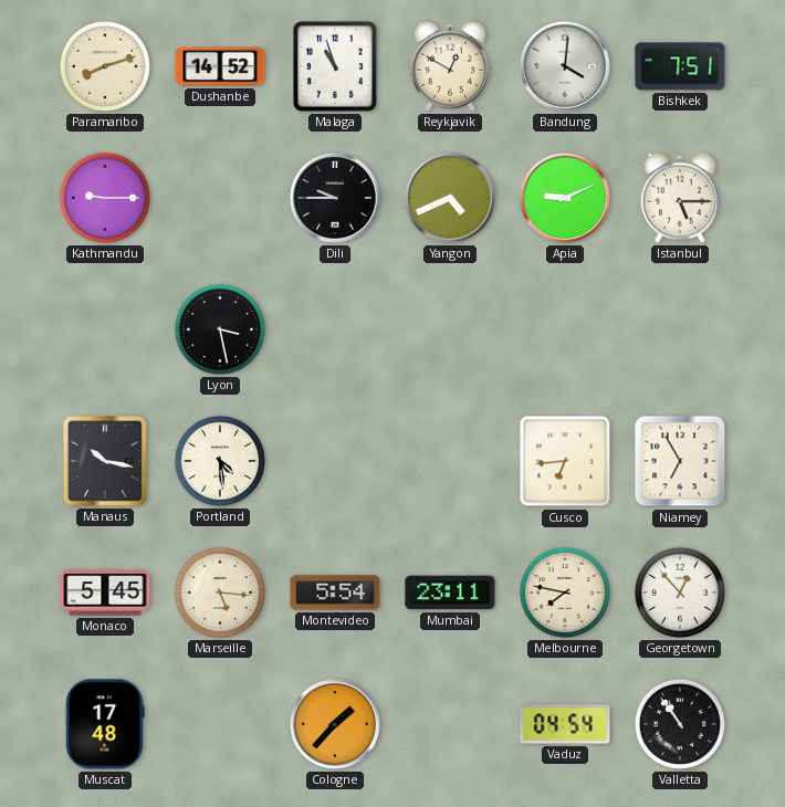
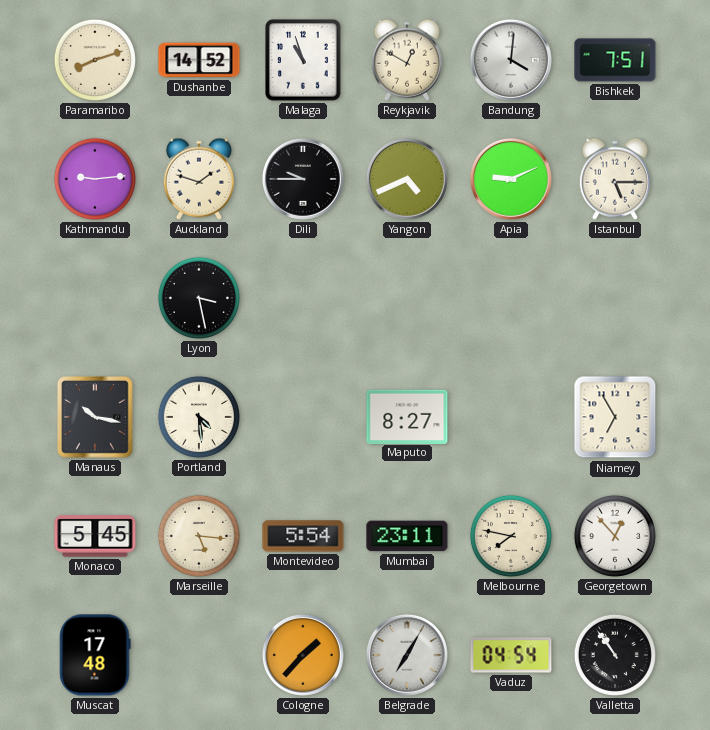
Kathmandu: 9:15 -> 9:14
Auckland: none -> 1:48
Maputo: none -> 8:27
Cusco: 6:44 -> none
Belgrade: none -> 7:05
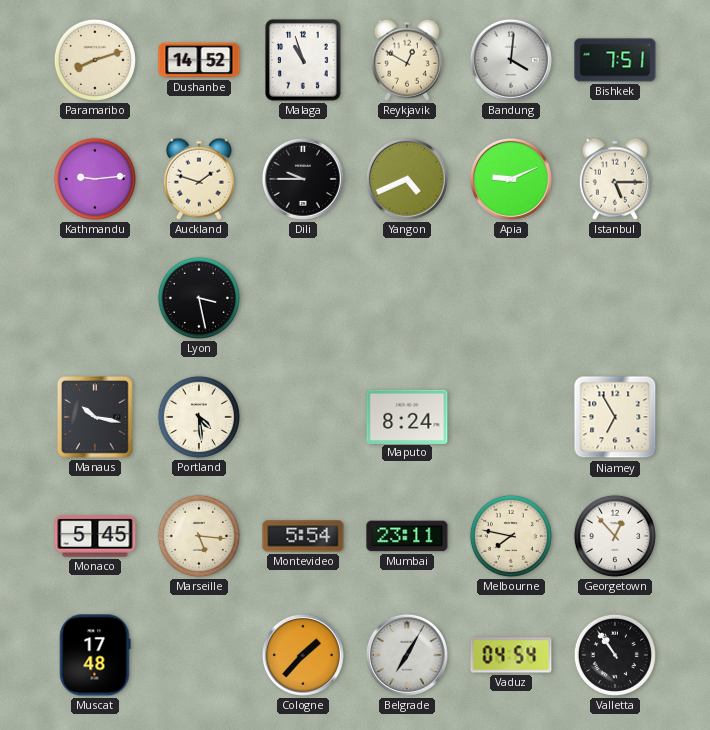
Maputo: 8:27 -> 8:24
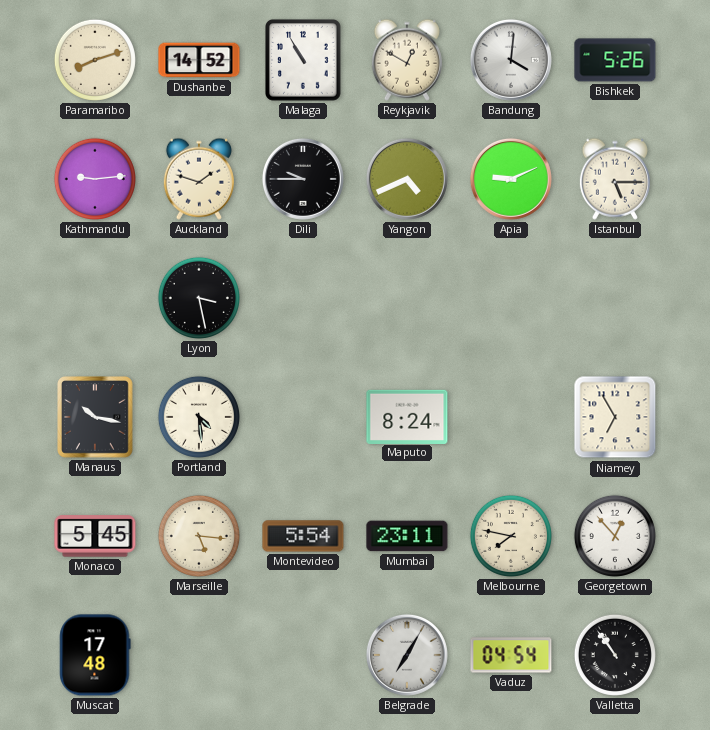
Malaga: 10:57 -> 10:55
Bishkek: 7:51 -> 5:26
Cologne: 1:37 -> none
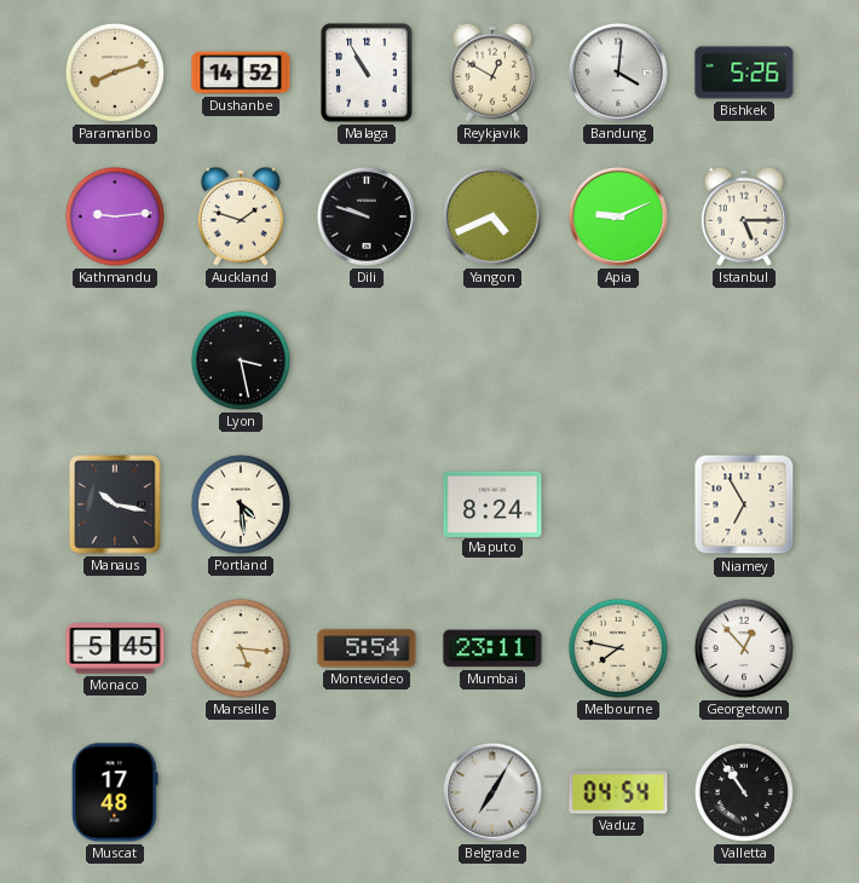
Dili: 9:45 -> 9:48
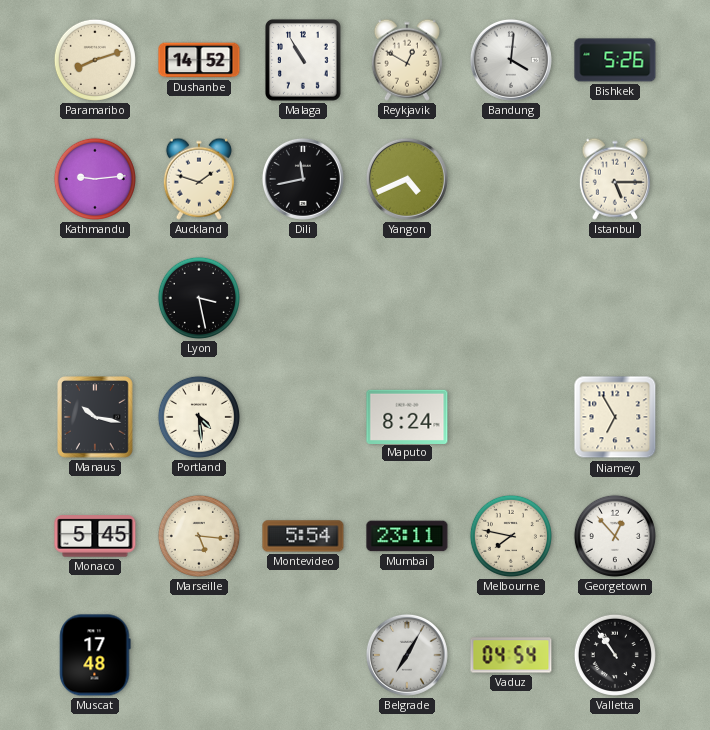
Dili: 9:48 -> 11:43
Apia: 9:11 -> none
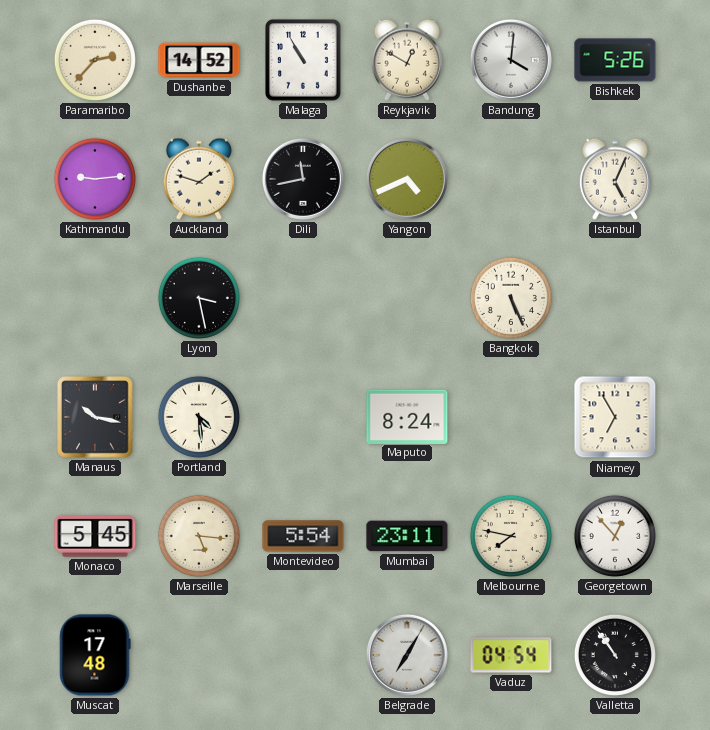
Paramaribo: 8:12 -> 2:37
Istanbul: 5:15 -> 5:04
Bangkok: none -> 5:26
